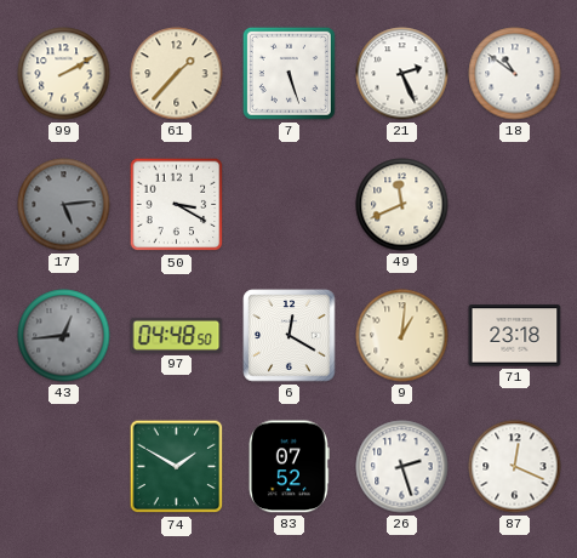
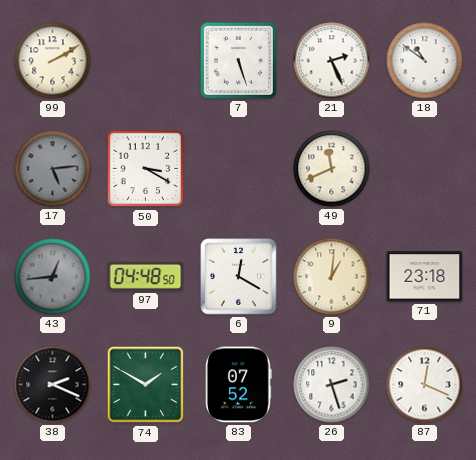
61: 1:37 -> none
38: none -> 2:19
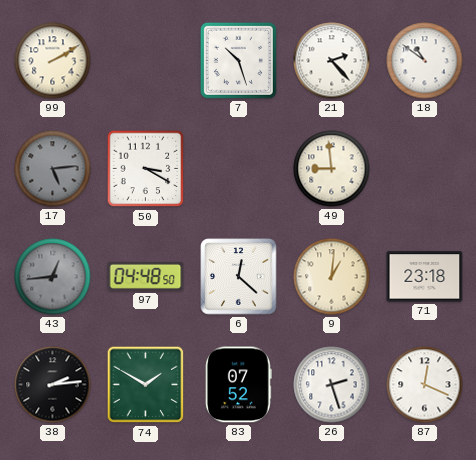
7: 5:27 -> 10:27
21: 2:26 -> 2:23
49: 11:41 -> 8:59
6: 12:20 -> 12:22
38: 2:19 -> 2:14
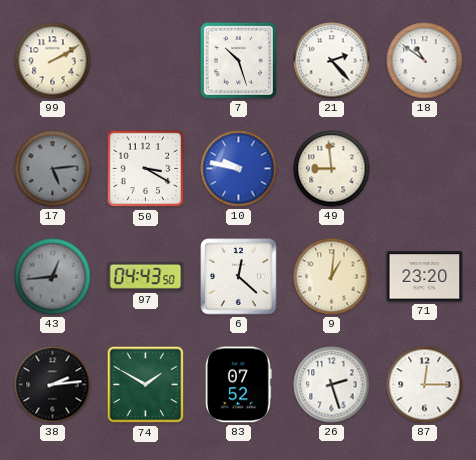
10: none -> 9:47
97: 04:48 -> 04:43
71: 23:18 -> 23:20
87: 12:19 -> 12:15
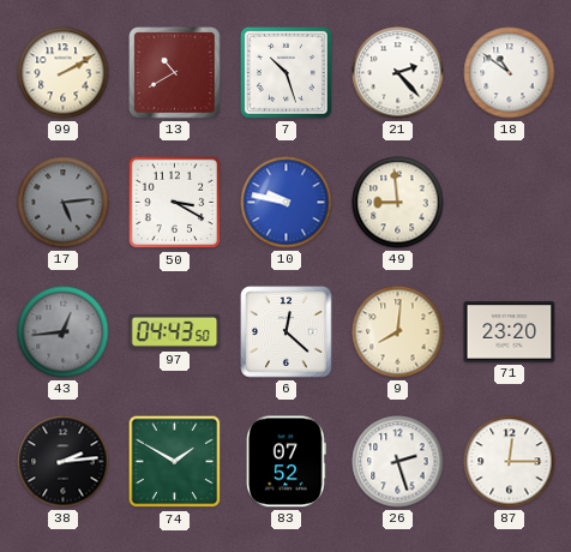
13: none -> 10:40
9: 1:01 -> 8:01
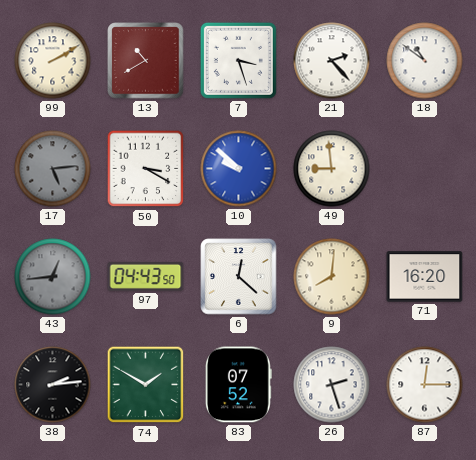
7: 10:27 -> 3:27
10: 9:47 -> 9:52
71: 23:20 -> 16:20
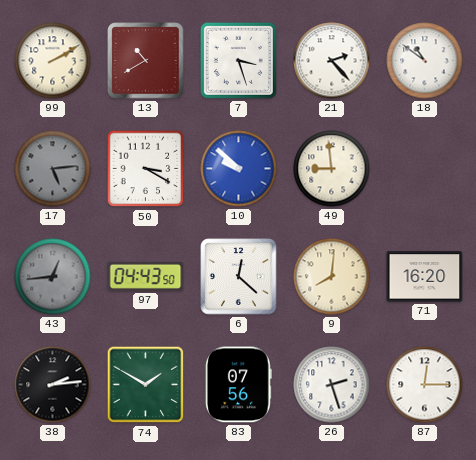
83: 07:52 -> 07:56
